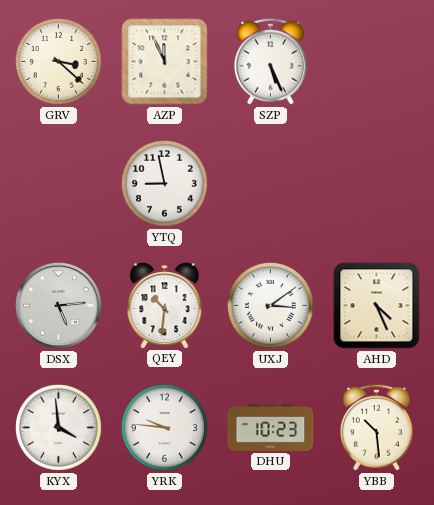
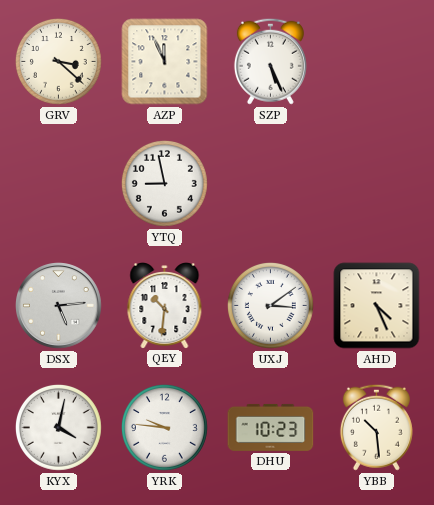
KYX: 3:59 -> 4:02
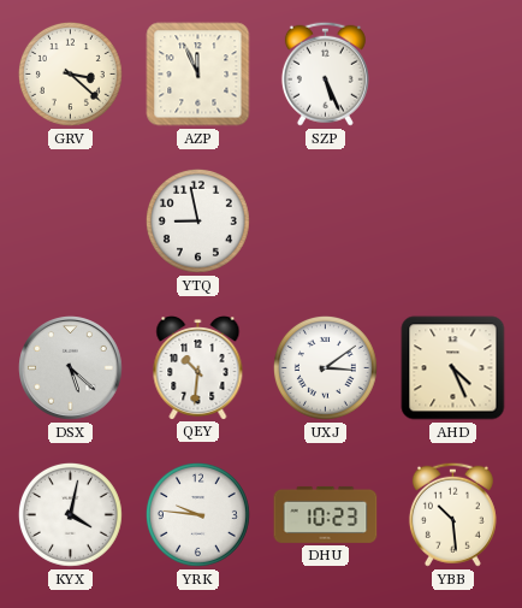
DSX: 5:14 -> 5:22
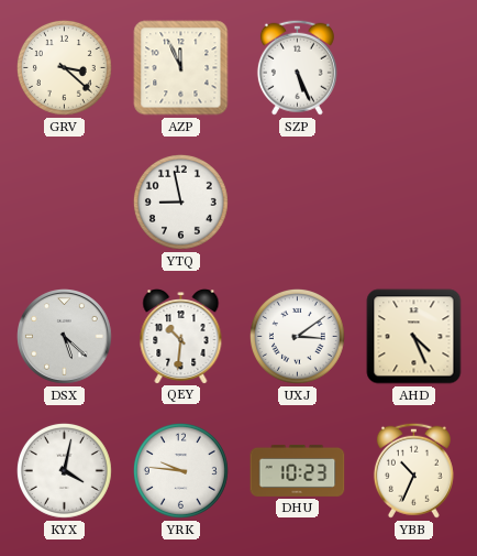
YBB: 10:29 -> 10:34
